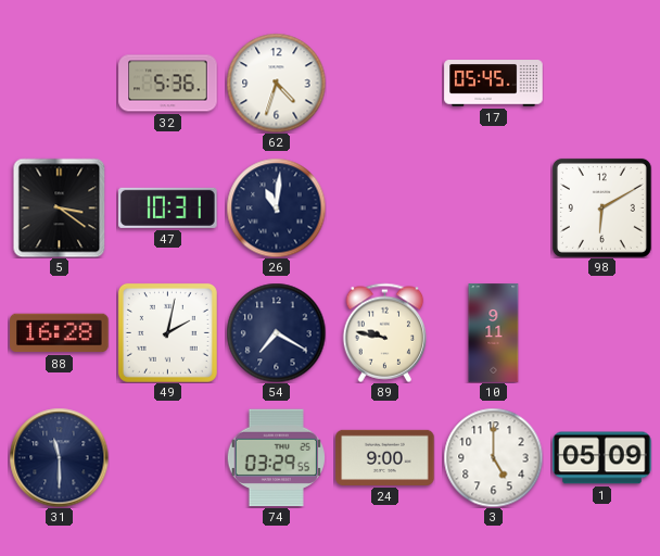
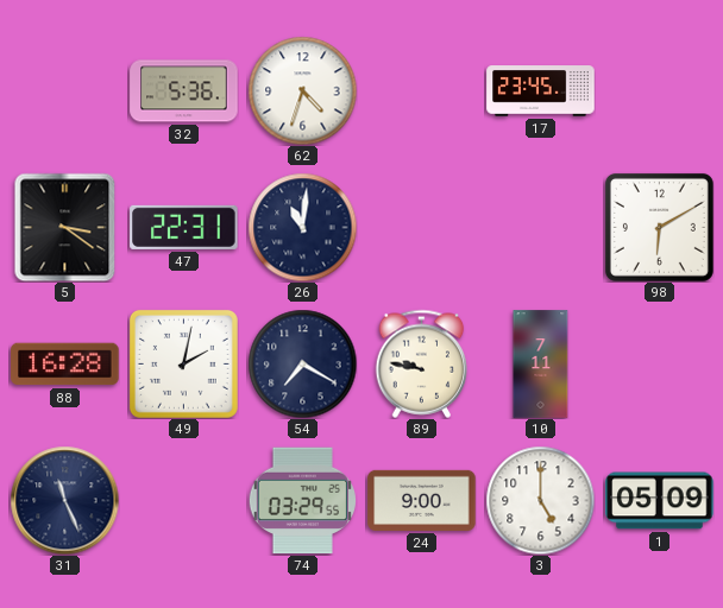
17: 05:45 -> 23:45
47: 10:31 -> 22:31
10: 9:11 -> 7:11
31: 11:30 -> 11:26
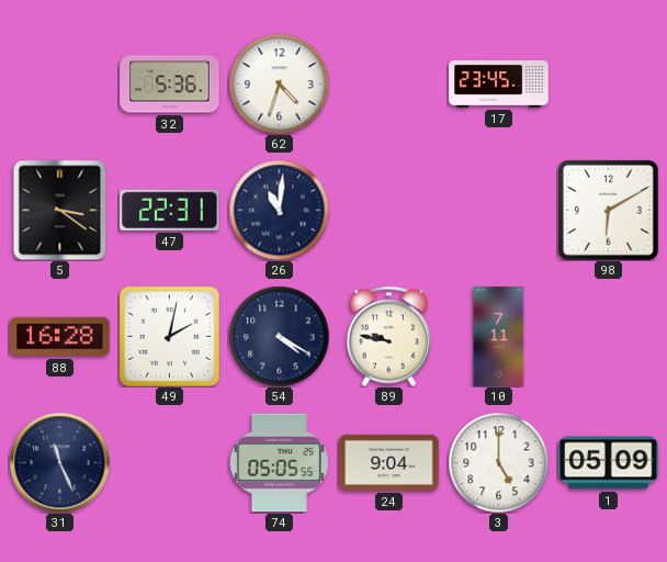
54: 7:20 -> 4:20
74: 03:29 -> 05:05
24: 9:00 -> 9:04
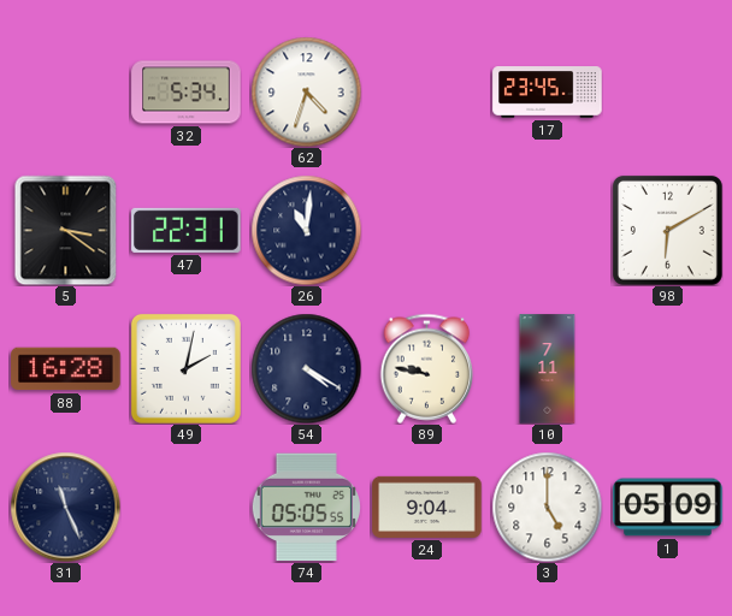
32: 5:36 -> 5:34
